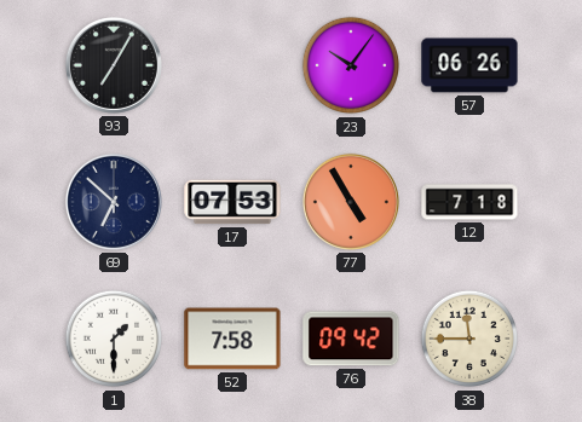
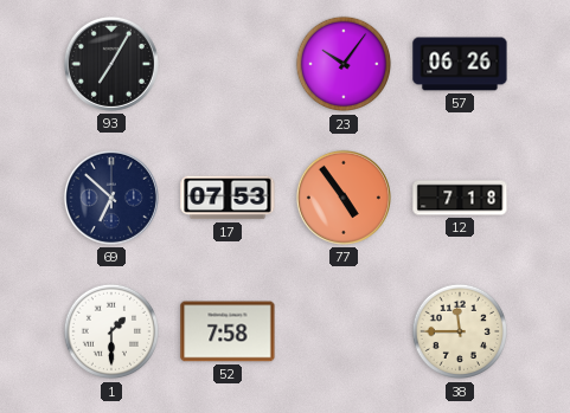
77: 4:55 -> 4:54
76: 09:42 -> none
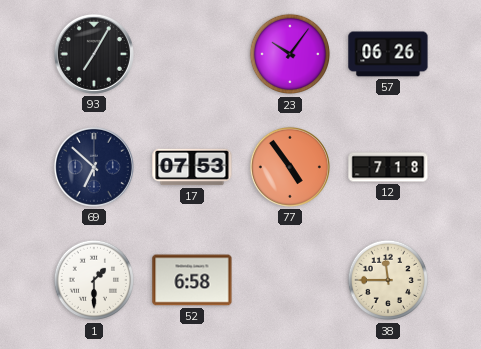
52: 7:58 -> 6:58
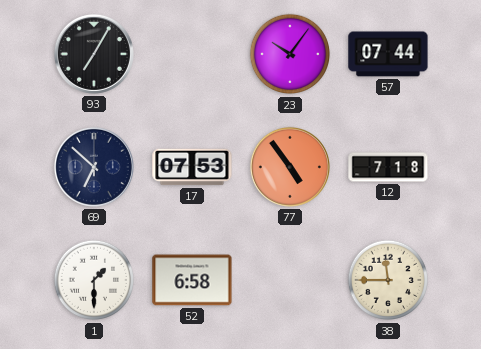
57: 06:26 -> 07:44
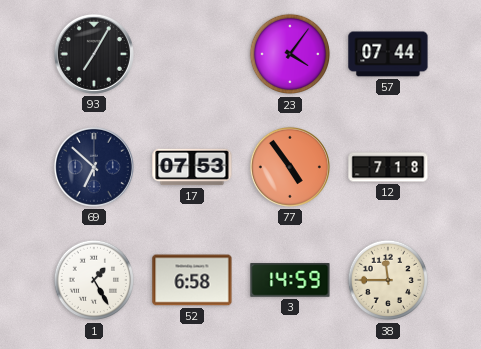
23: 10:06 -> 4:06
1: 1:30 -> 1:25
3: none -> 14:59
